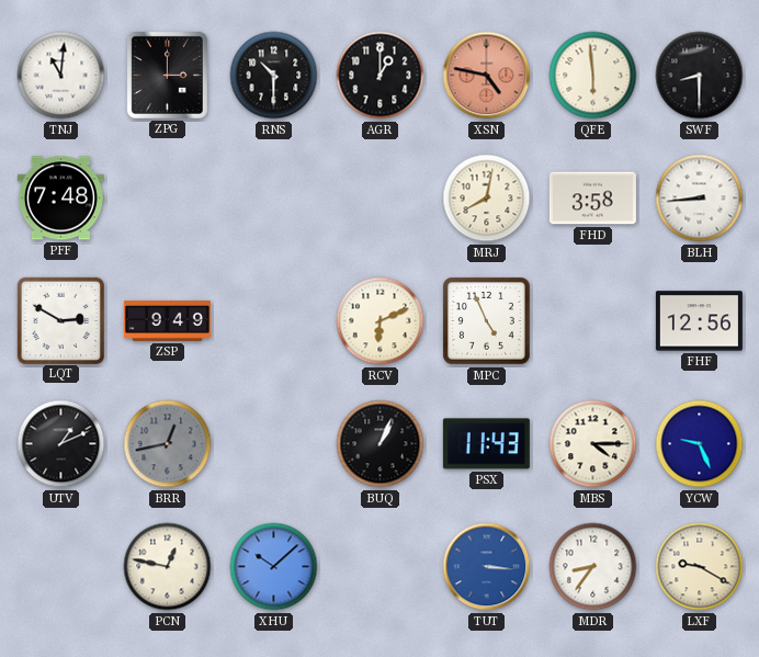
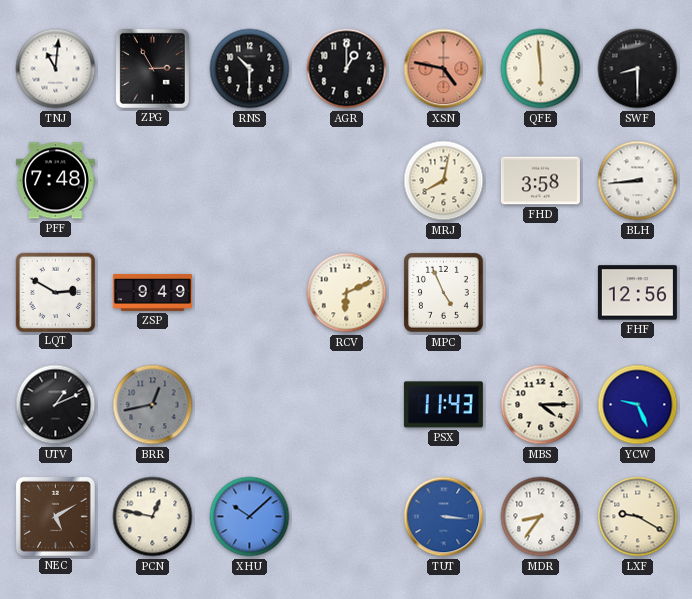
ZPG: 3:00 -> 2:55
BUQ: 1:04 -> none
NEC: none -> 5:10
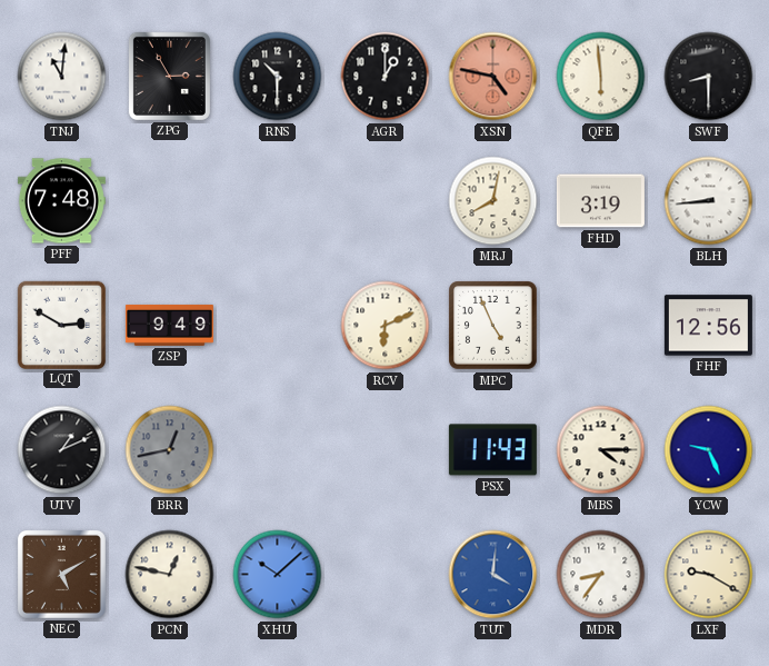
FHD: 3:58 -> 3:19
TUT: 3:16 -> 4:01
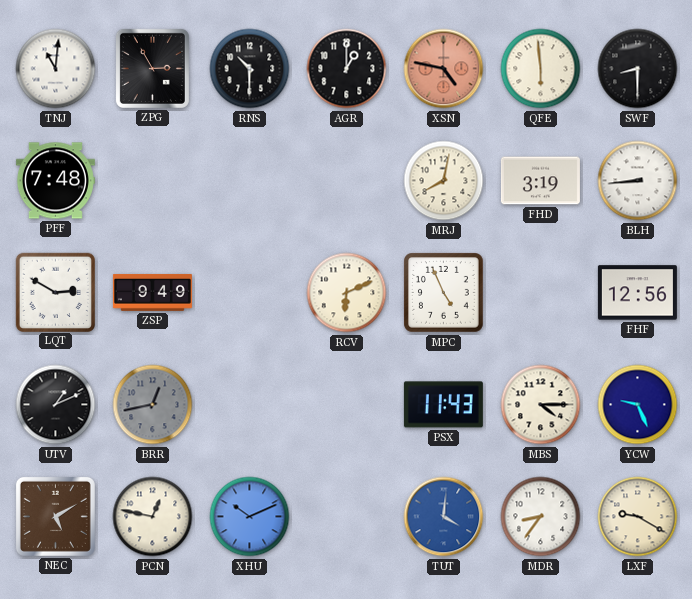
XHU: 10:08 -> 10:11
